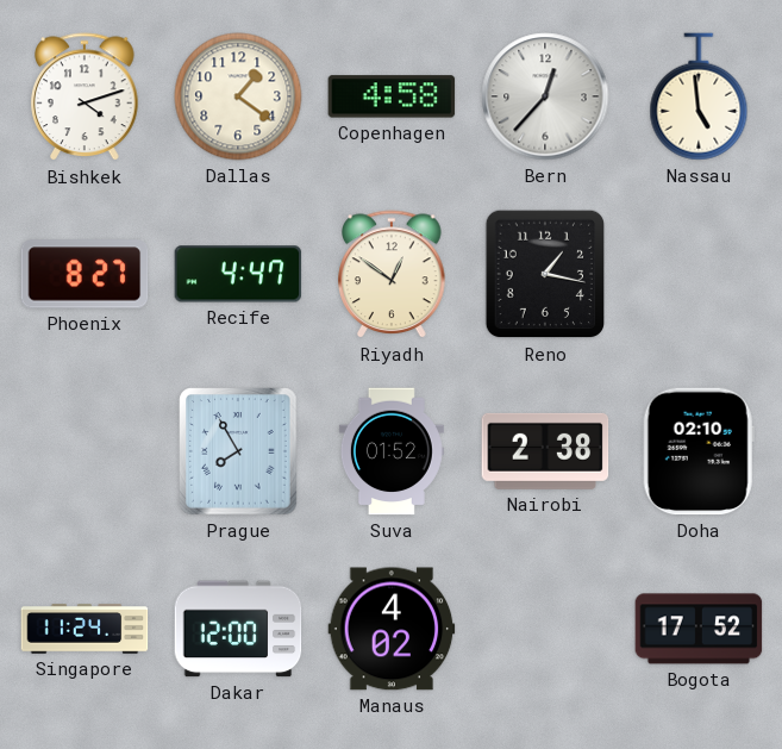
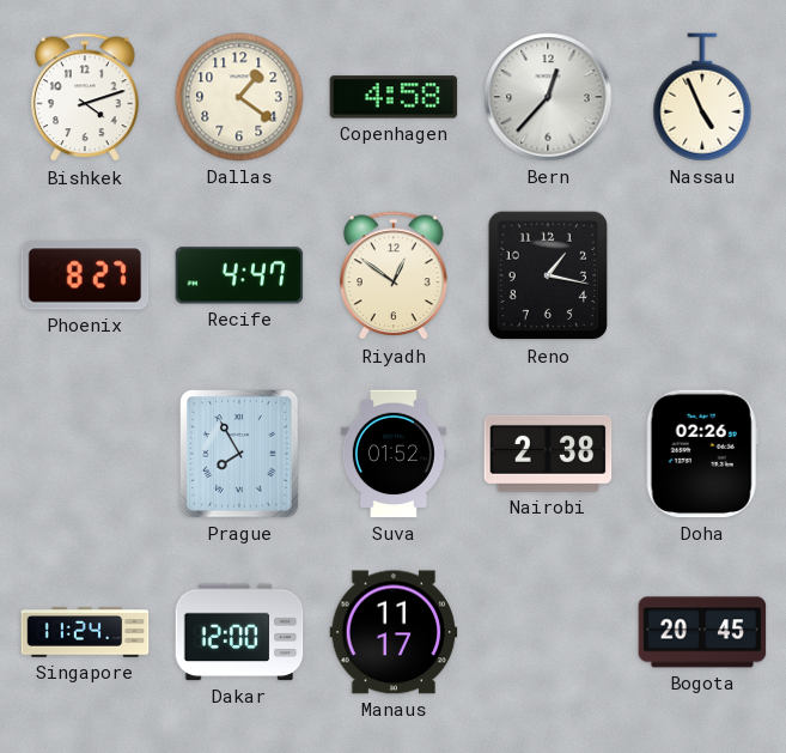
Nassau: 4:59 -> 4:56
Doha: 02:10 -> 02:26
Manaus: 4:02 -> 11:17
Bogota: 17:52 -> 20:45
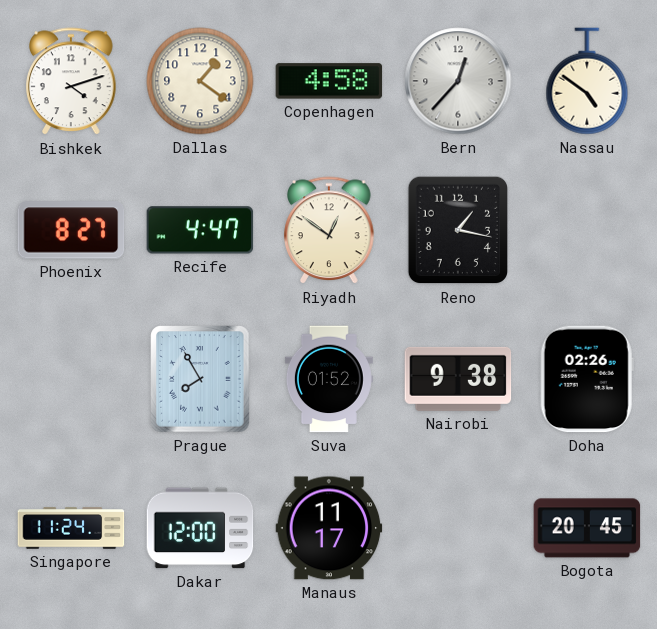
Nassau: 4:56 -> 4:51
Nairobi: 2:38 -> 9:38
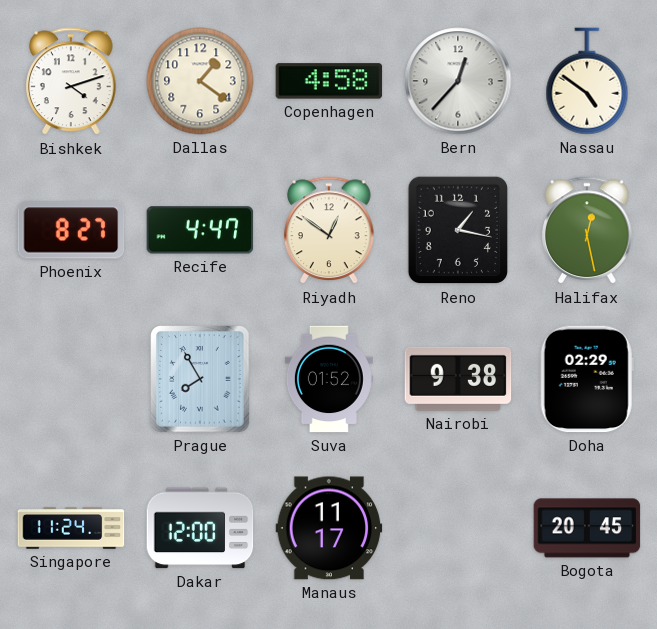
Halifax: none -> 12:28
Doha: 02:26 -> 02:29
